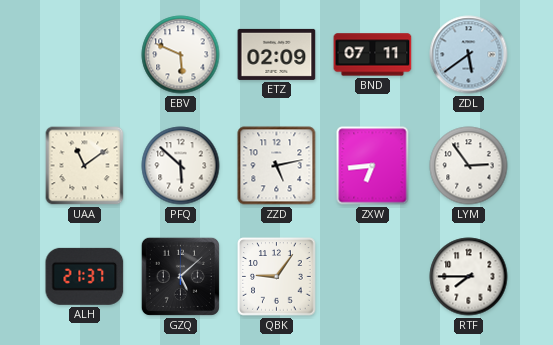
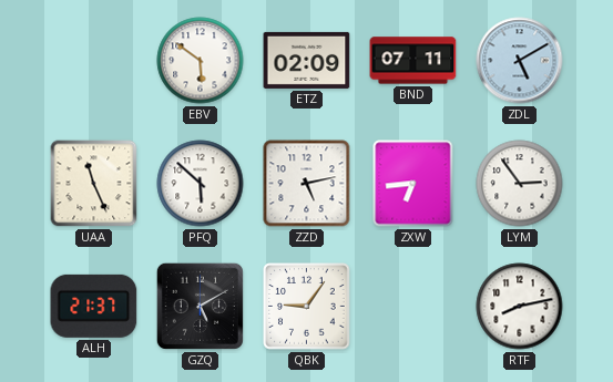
EBV: 5:49 -> 5:51
ZDL: 5:39 -> 5:10
UAA: 11:09 -> 11:26
GZQ: 5:08 -> 5:10
RTF: 7:45 -> 8:13
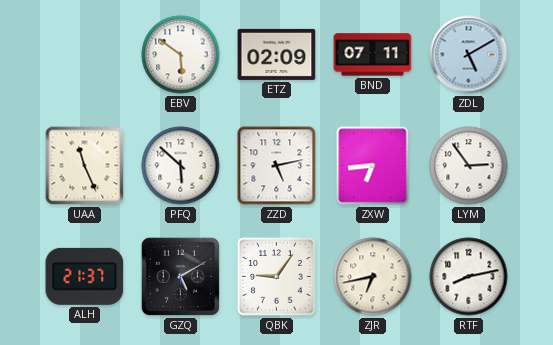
ZJR: none -> 6:43
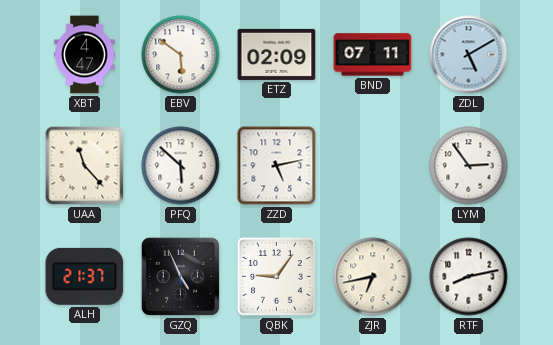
XBT: none -> 4:47
UAA: 11:26 -> 11:23
ZXW: 6:44 -> none
GZQ: 5:10 -> 4:56
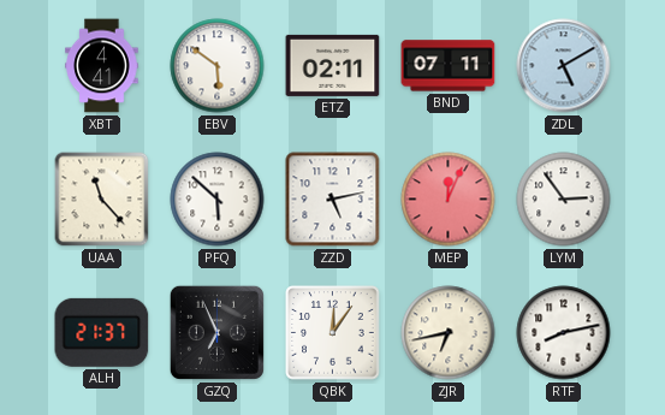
XBT: 4:47 -> 4:41
ETZ: 02:09 -> 02:11
MEP: none -> 12:04
GZQ: 4:56 -> 6:56
QBK: 9:06 -> 12:06
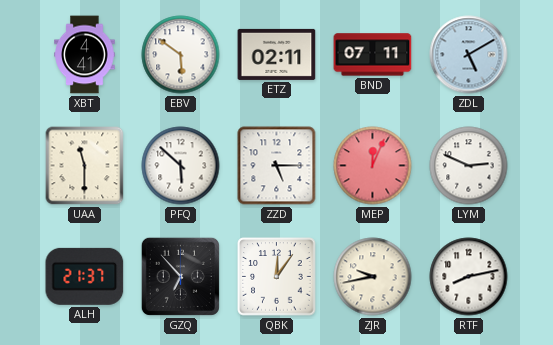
UAA: 11:23 -> 11:30
ZZD: 5:13 -> 5:15
LYM: 2:54 -> 2:49
GZQ: 6:56 -> 6:53
ZJR: 6:43 -> 9:43
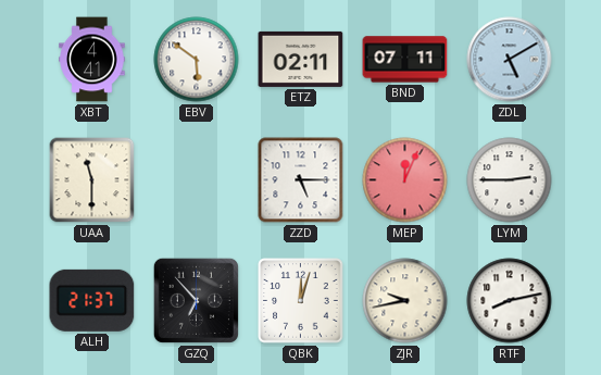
PFQ: 5:52 -> none
LYM: 2:49 -> 2:45
QBK: 12:06 -> 12:03
